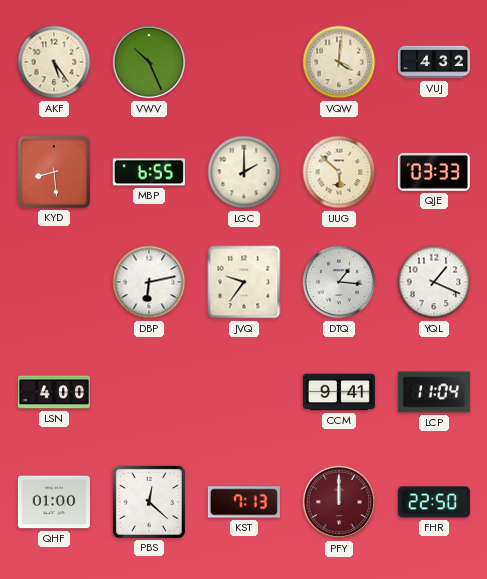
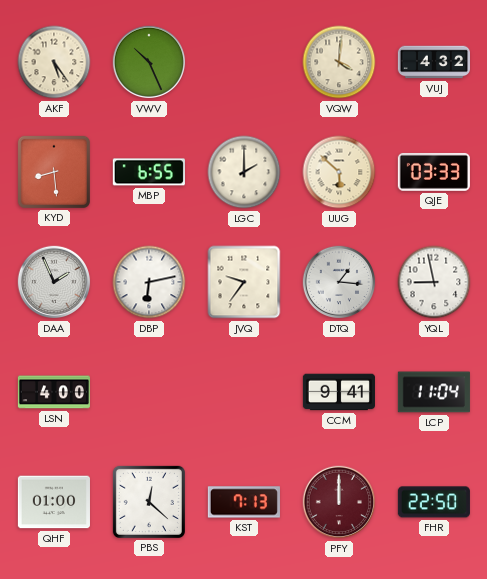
DAA: none -> 1:56
YQL: 1:19 -> 8:58
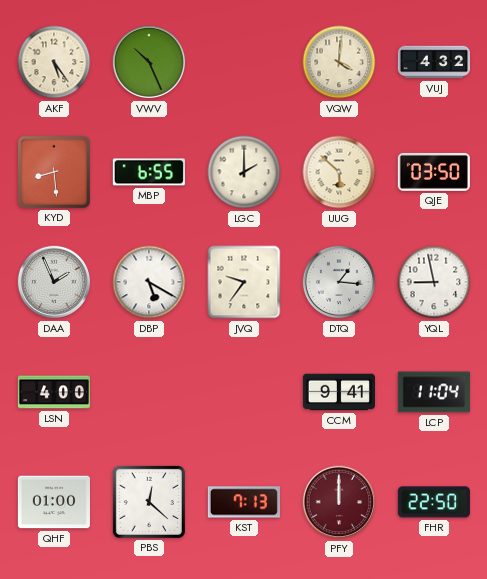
QJE: 03:33 -> 03:50
DBP: 6:13 -> 5:20
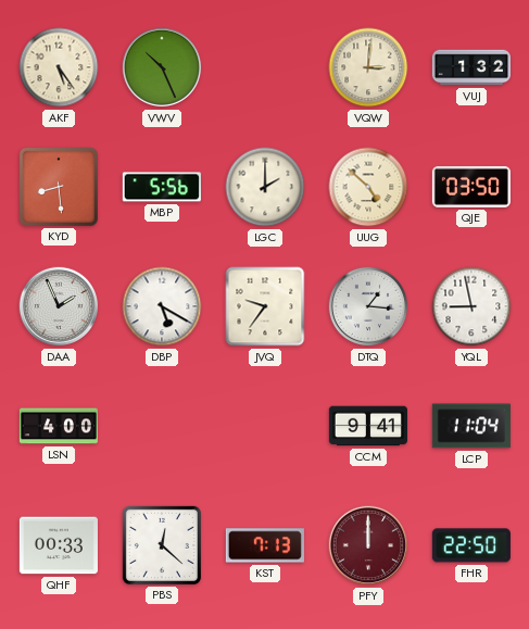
VQW: 4:01 -> 3:01
VUJ: 4:32 -> 1:32
MBP: 6:55 -> 5:56
UUG: 5:52 -> 4:52
QHF: 01:00 -> 00:33
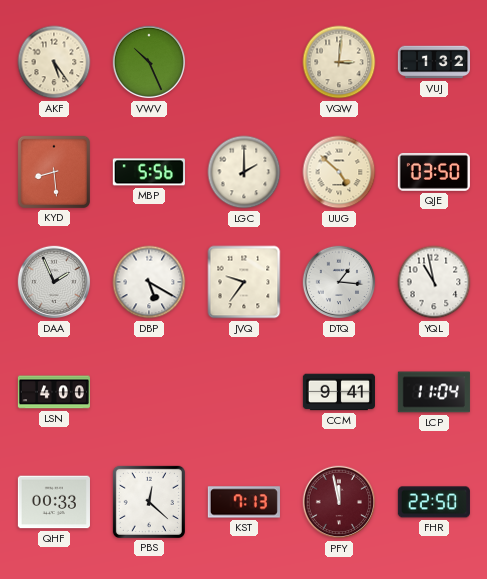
YQL: 8:58 -> 10:58
PFY: 12:00 -> 11:58
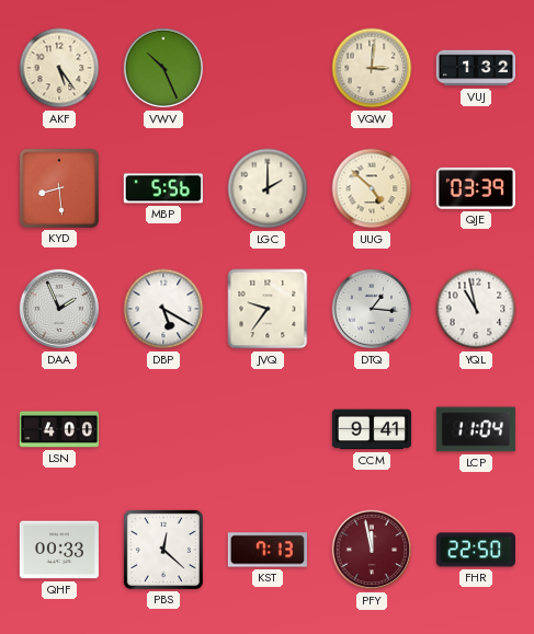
QJE: 03:50 -> 03:39
